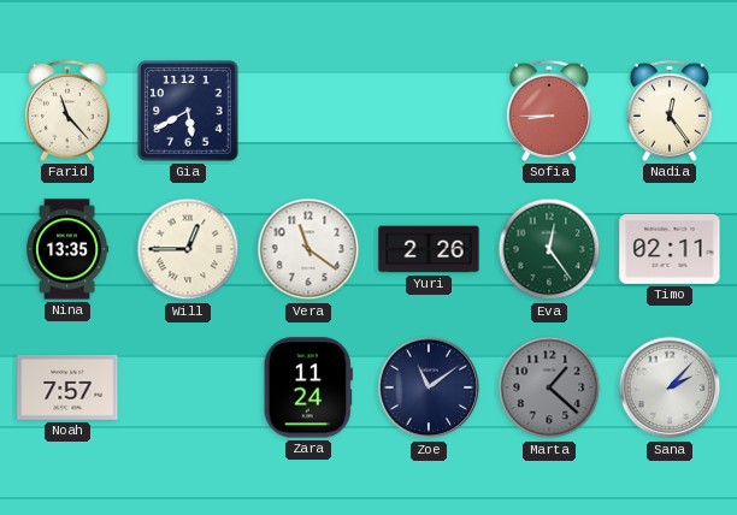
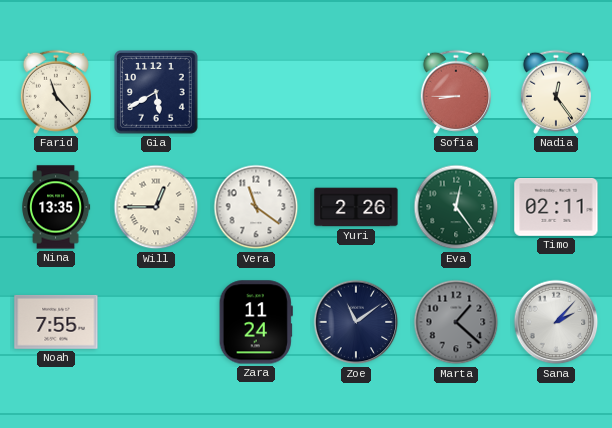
Noah: 7:57 -> 7:55
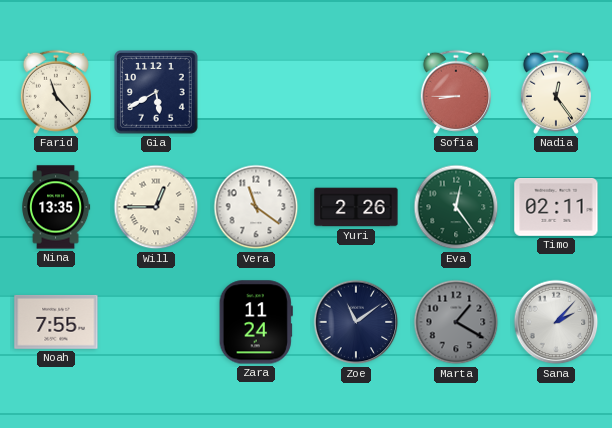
Marta: 1:22 -> 1:20
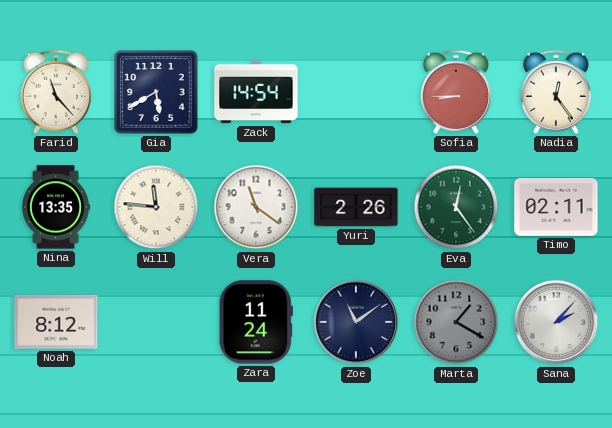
Zack: none -> 14:54
Will: 12:45 -> 11:46
Noah: 7:55 -> 8:12
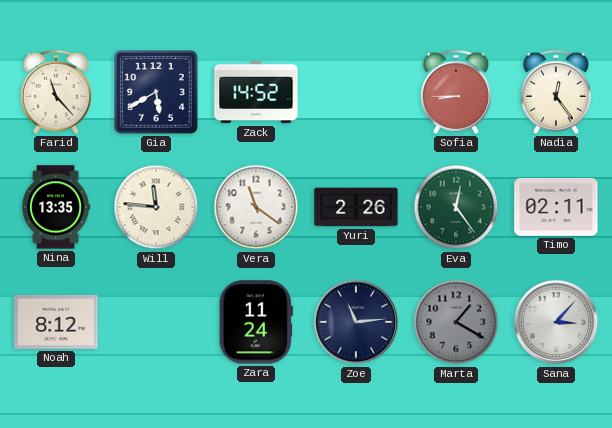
Zack: 14:54 -> 14:52
Zoe: 11:09 -> 11:14
Sana: 2:07 -> 3:07
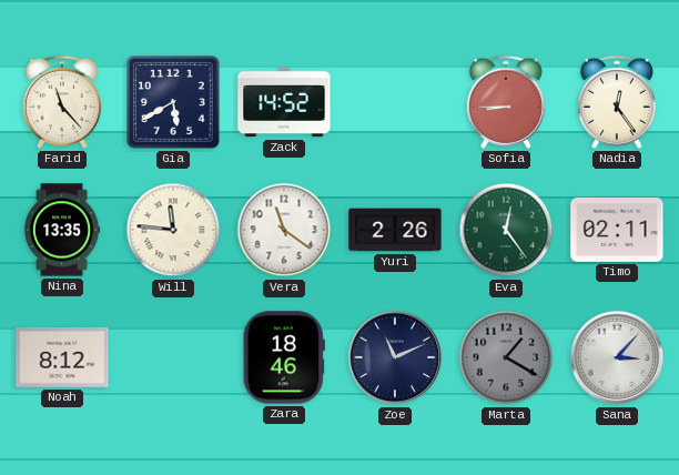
Zara: 11:24 -> 18:46
Zoe: 11:14 -> 11:11
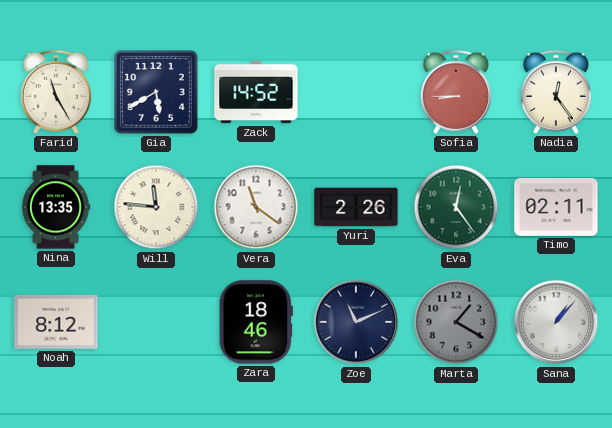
Farid: 11:23 -> 11:25
Sana: 3:07 -> 1:07
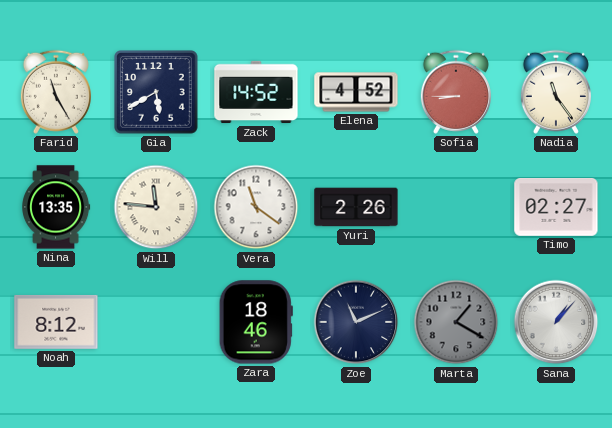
Elena: none -> 4:52
Nadia: 12:24 -> 11:24
Eva: 12:24 -> none
Timo: 02:11 -> 02:27
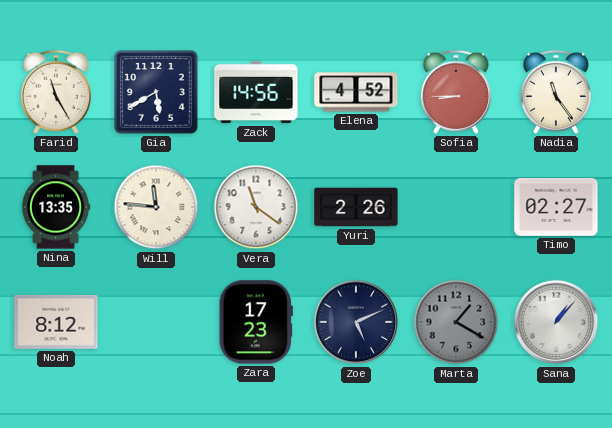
Zack: 14:52 -> 14:56
Zara: 18:46 -> 17:23
Zoe: 11:11 -> 5:11
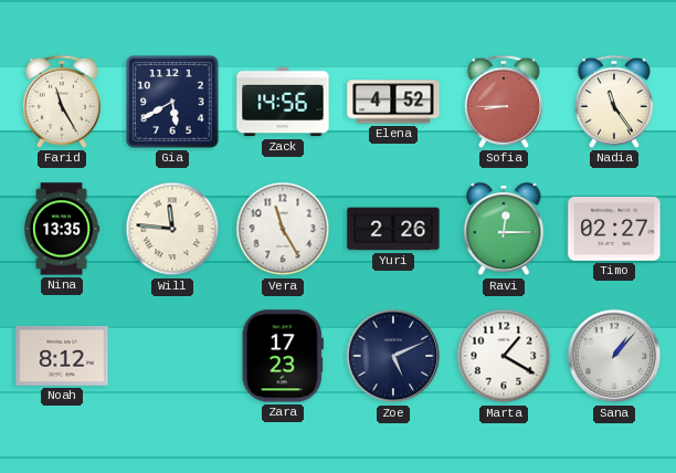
Vera: 11:21 -> 11:25
Ravi: none -> 12:15
Marta dial: grey -> white
